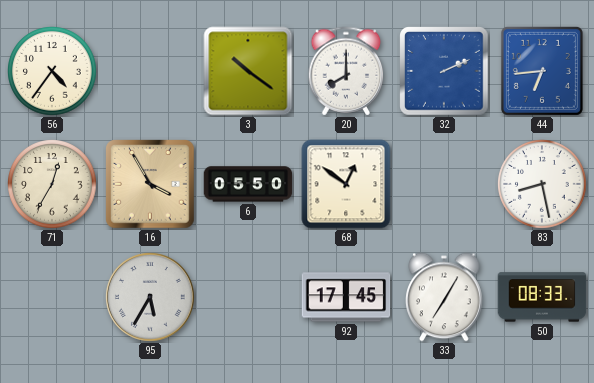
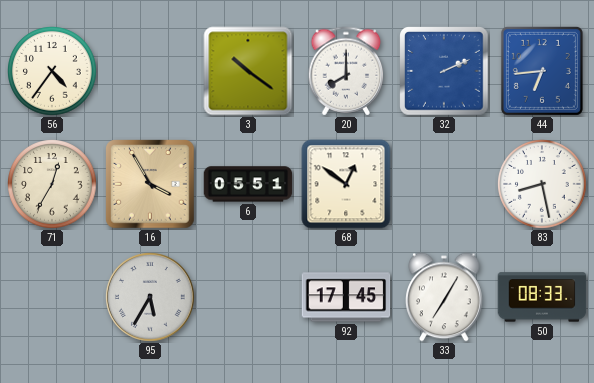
6: 05:50 -> 05:51
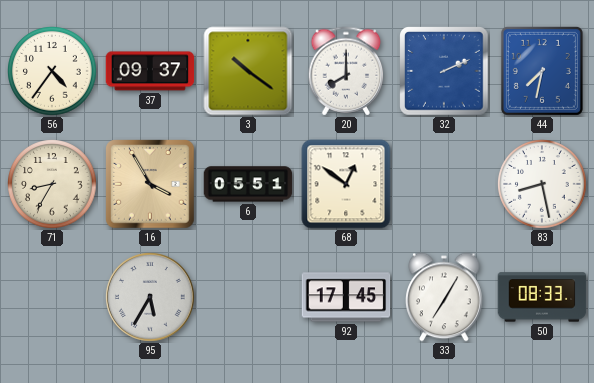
37: none -> 09:37
44: 6:44 -> 7:32
71: 12:35 -> 8:35
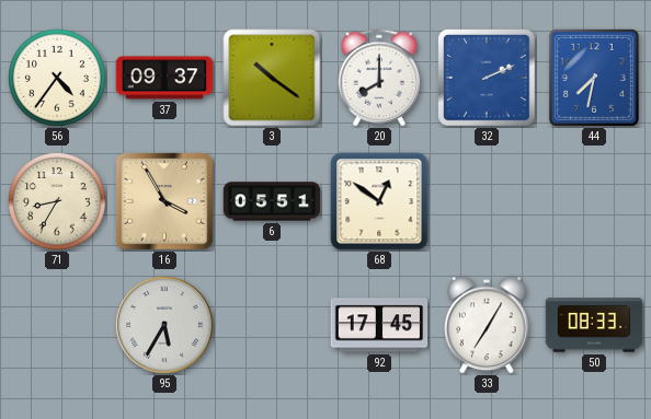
83: 8:28 -> none
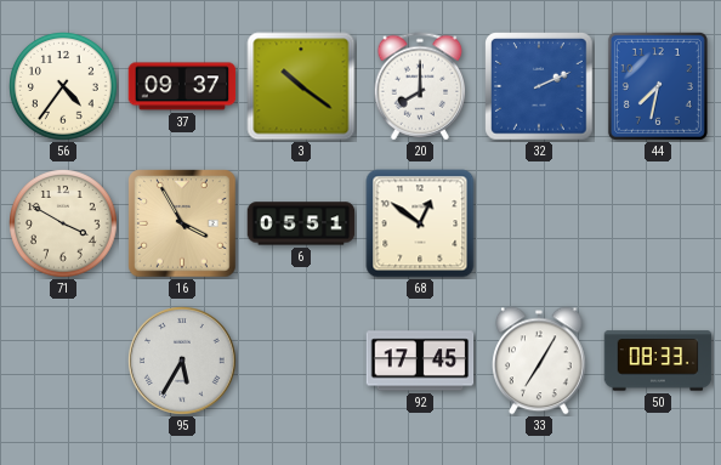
71: 8:35 -> 3:50
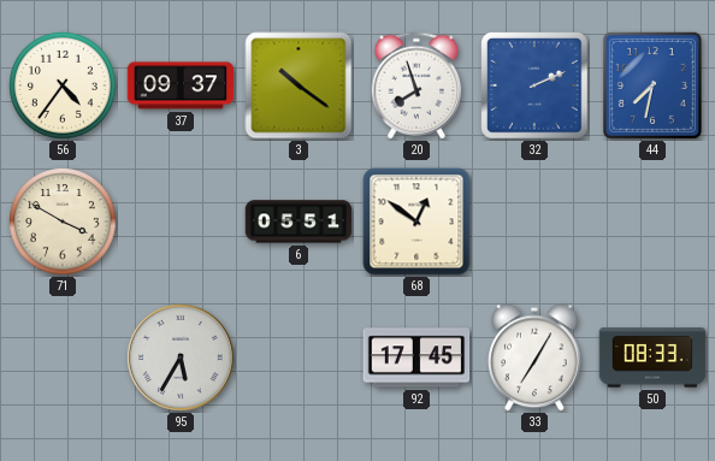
20: 8:00 -> 7:57
16: 3:55 -> none
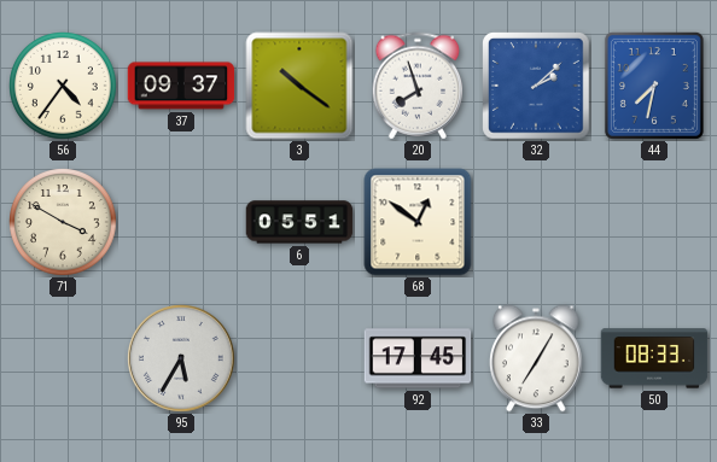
32: 2:11 -> 2:08
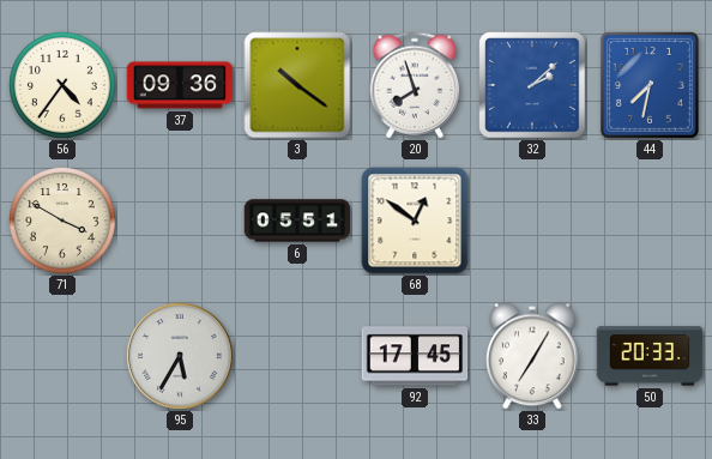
37: 09:37 -> 09:36
50: 08:33 -> 20:33
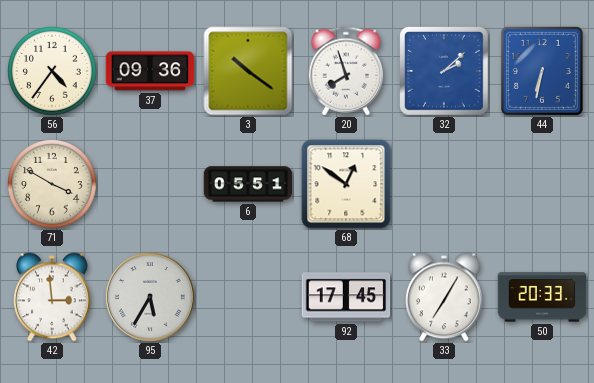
44: 7:32 -> 6:32
42: none -> 2:59
